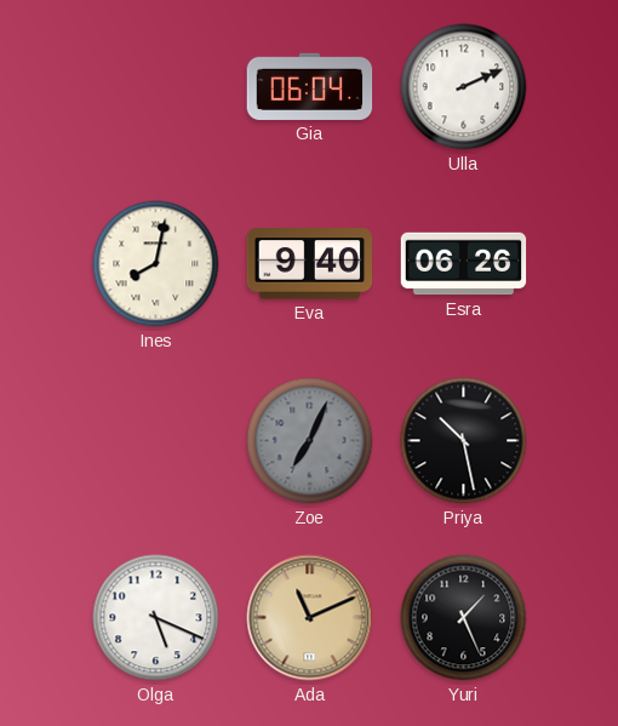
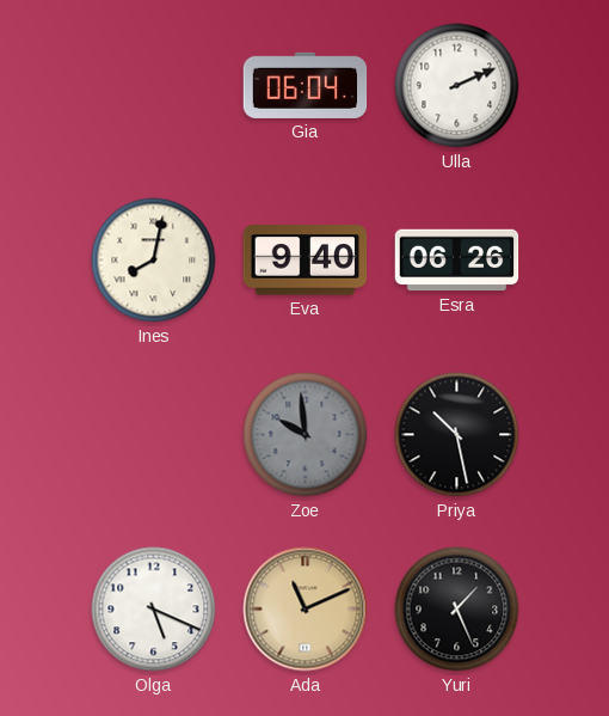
Zoe: 7:04 -> 9:59
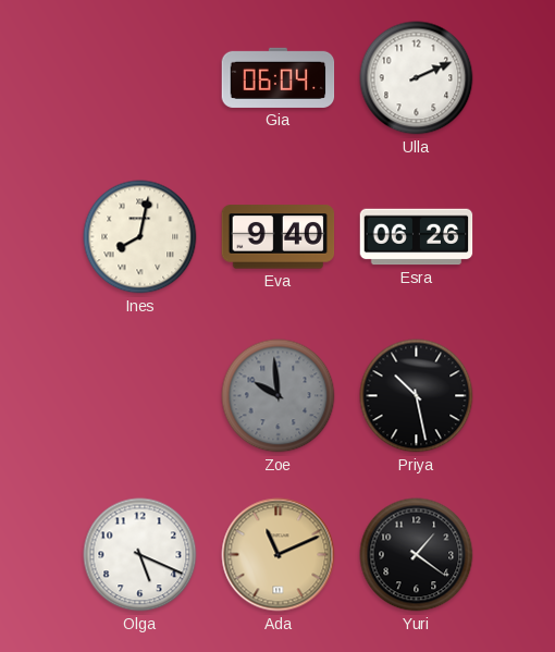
Yuri: 1:26 -> 1:21
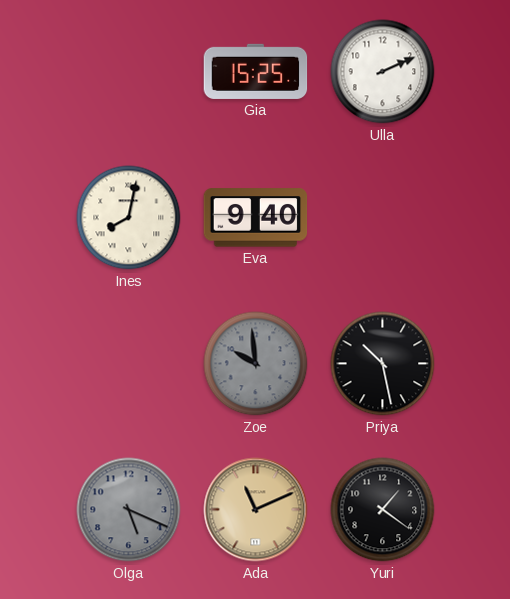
Gia: 06:04 -> 15:25
Esra: 06:26 -> none
Olga dial: white -> grey
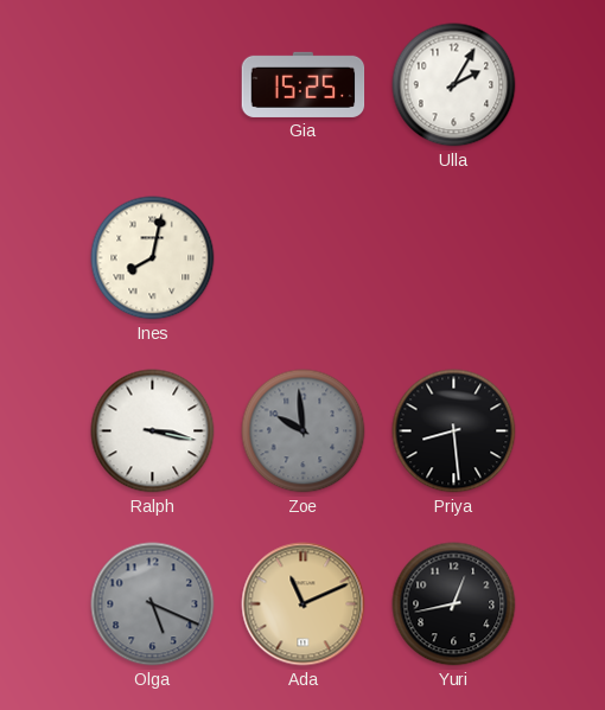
Ulla: 2:11 -> 2:05
Eva: 9:40 -> none
Ralph: none -> 3:17
Priya: 10:28 -> 8:29
Yuri: 1:21 -> 12:43
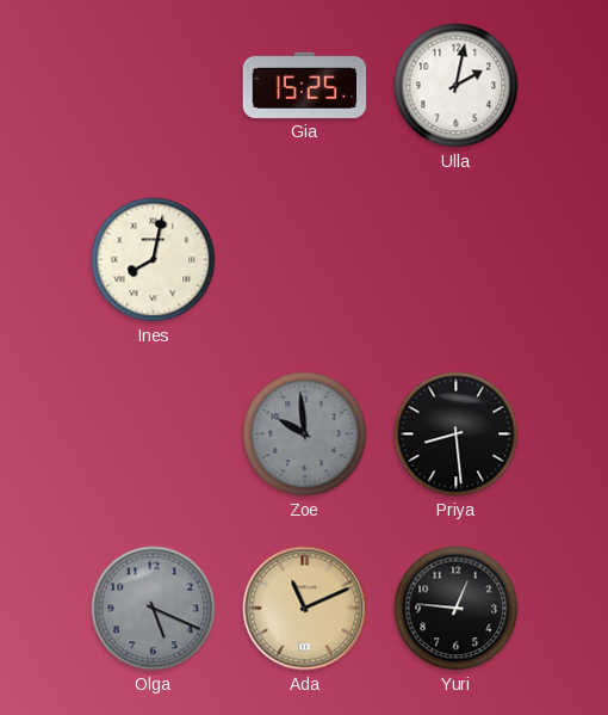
Ulla: 2:05 -> 2:02
Ralph: 3:17 -> none
Yuri: 12:43 -> 12:46
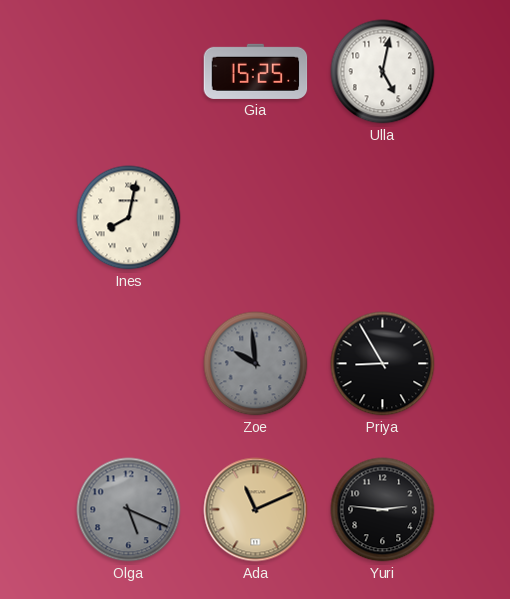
Ulla: 2:02 -> 5:02
Priya: 8:29 -> 8:55
Yuri: 12:46 -> 2:46
